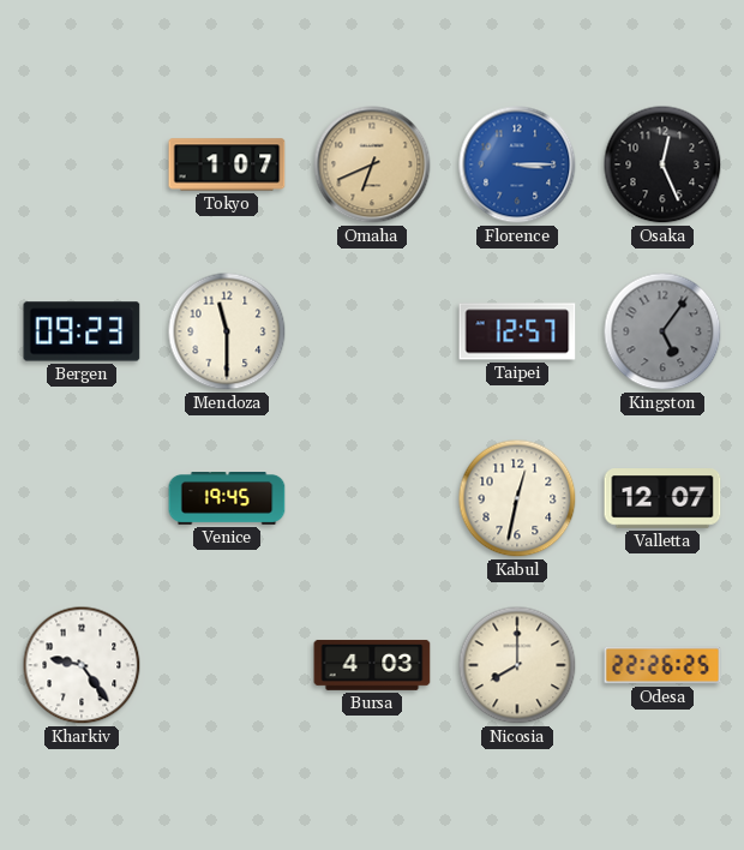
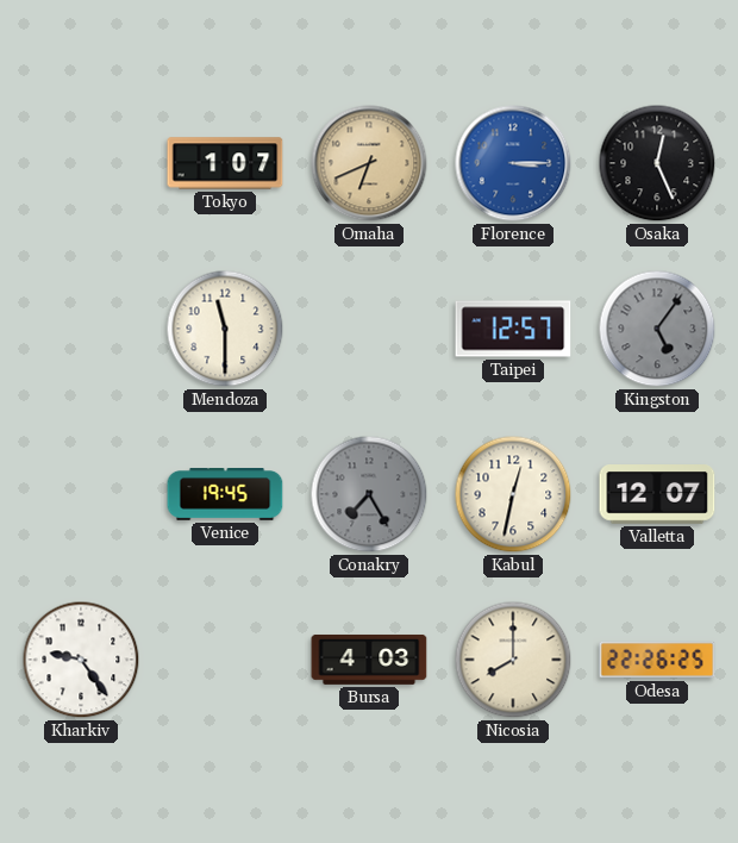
Bergen: 09:23 -> none
Conakry: none -> 7:25
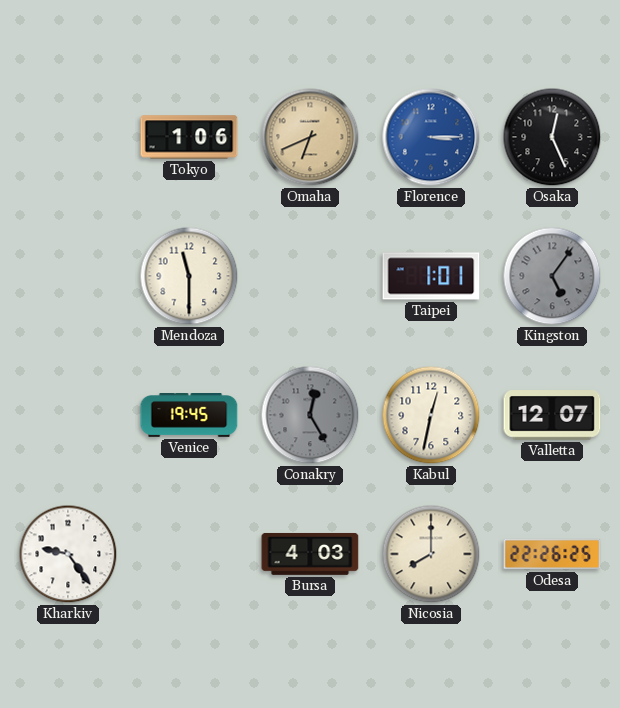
Tokyo: 1:07 -> 1:06
Taipei: 12:57 -> 1:01
Conakry: 7:25 -> 12:25
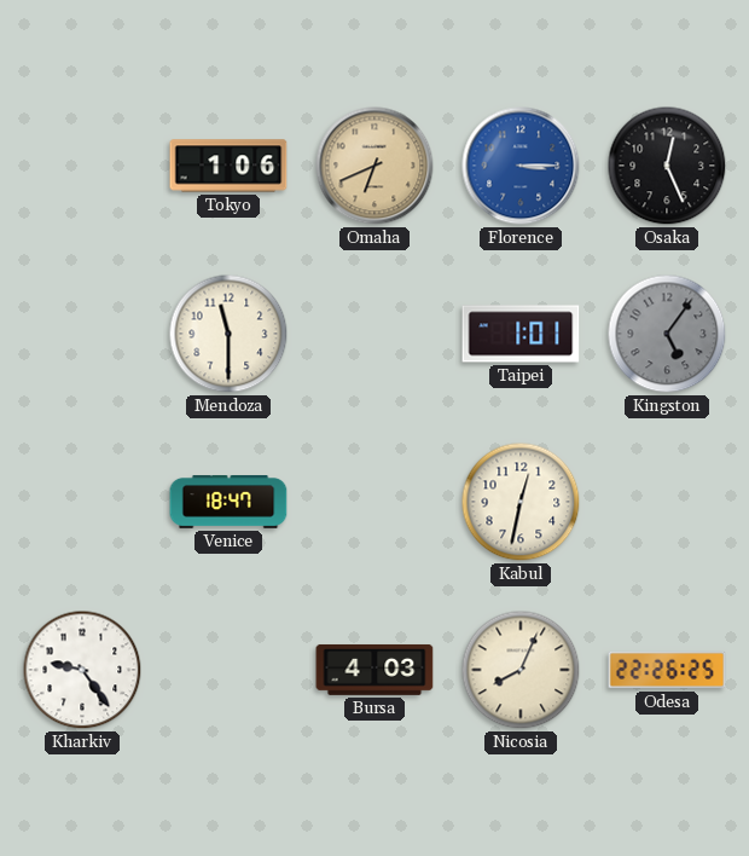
Venice: 19:45 -> 18:47
Conakry: 12:25 -> none
Valletta: 12:07 -> none
Nicosia: 8:00 -> 8:04
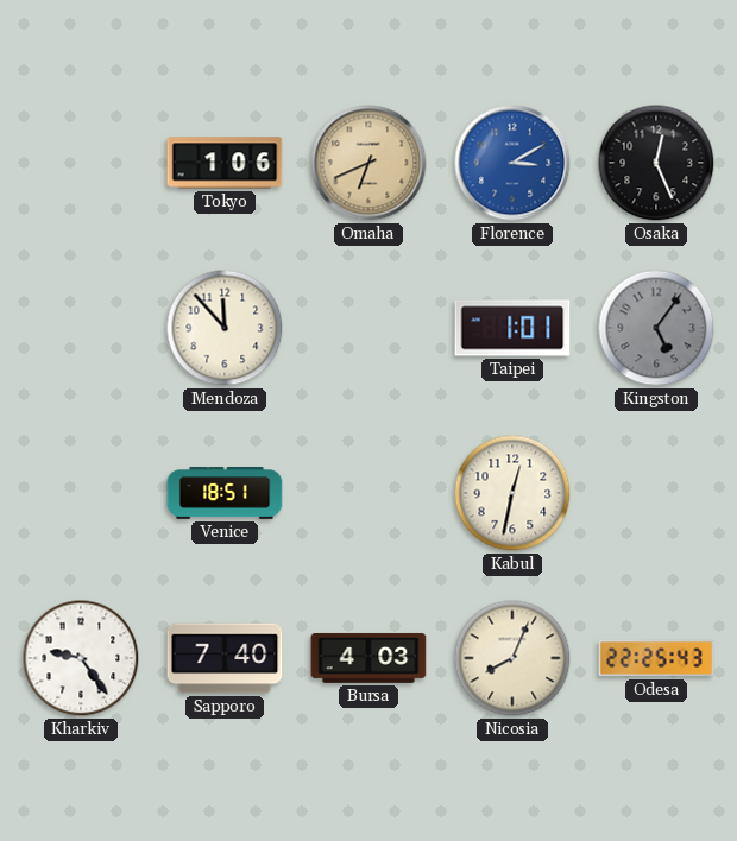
Florence: 3:15 -> 3:10
Mendoza: 11:30 -> 11:53
Venice: 18:47 -> 18:51
Sapporo: none -> 7:40
Odesa: 22:26 -> 22:25
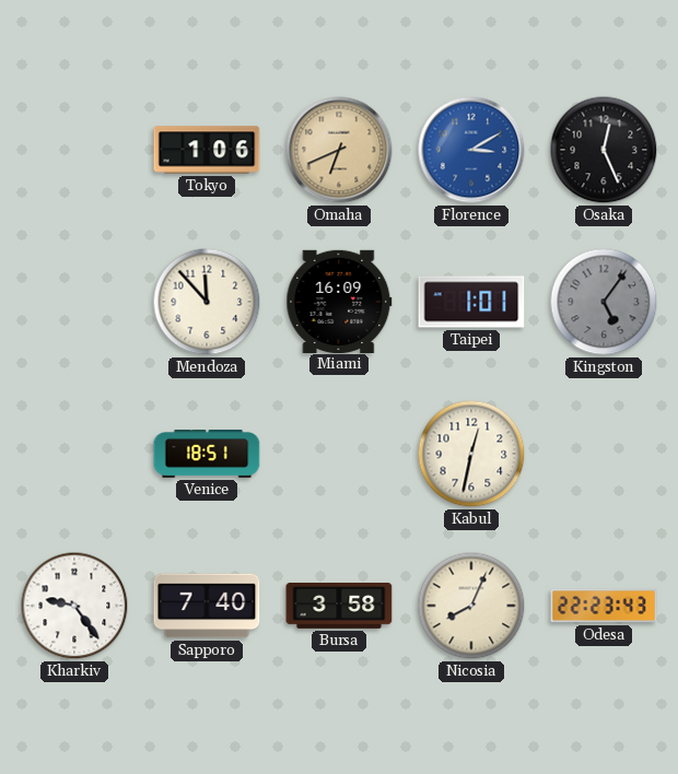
Miami: none -> 16:09
Bursa: 4:03 -> 3:58
Odesa: 22:25 -> 22:23
